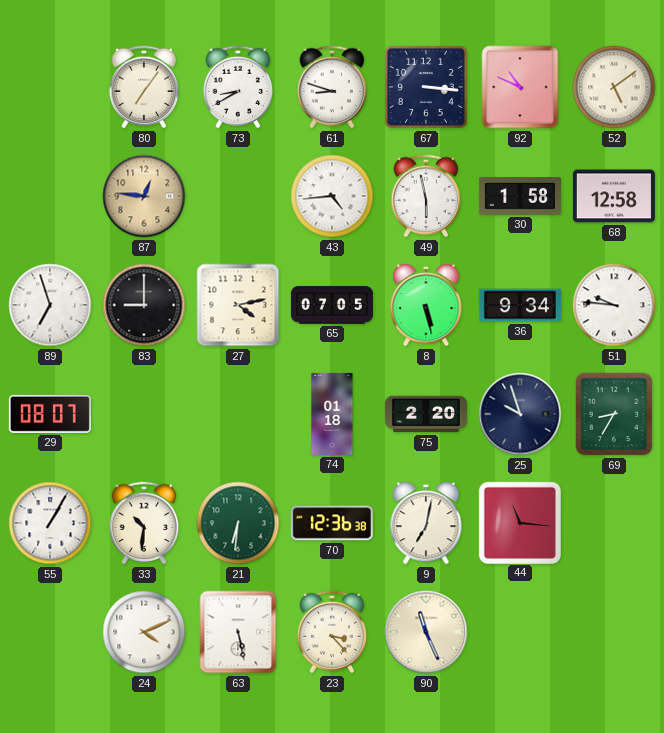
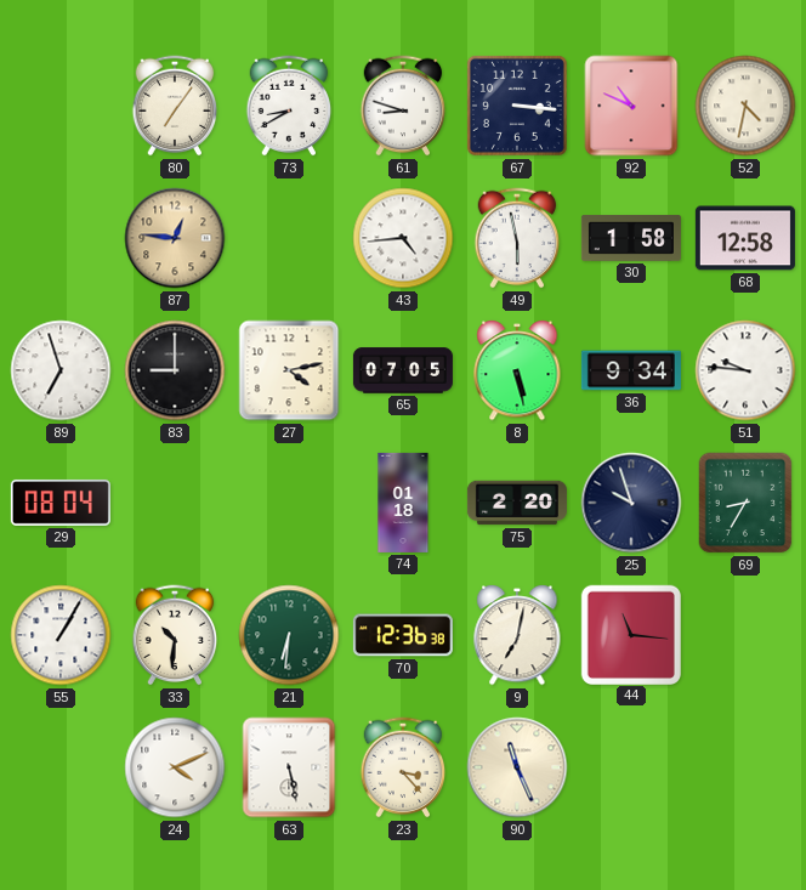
52: 5:09 -> 4:32
29: 08:07 -> 08:04
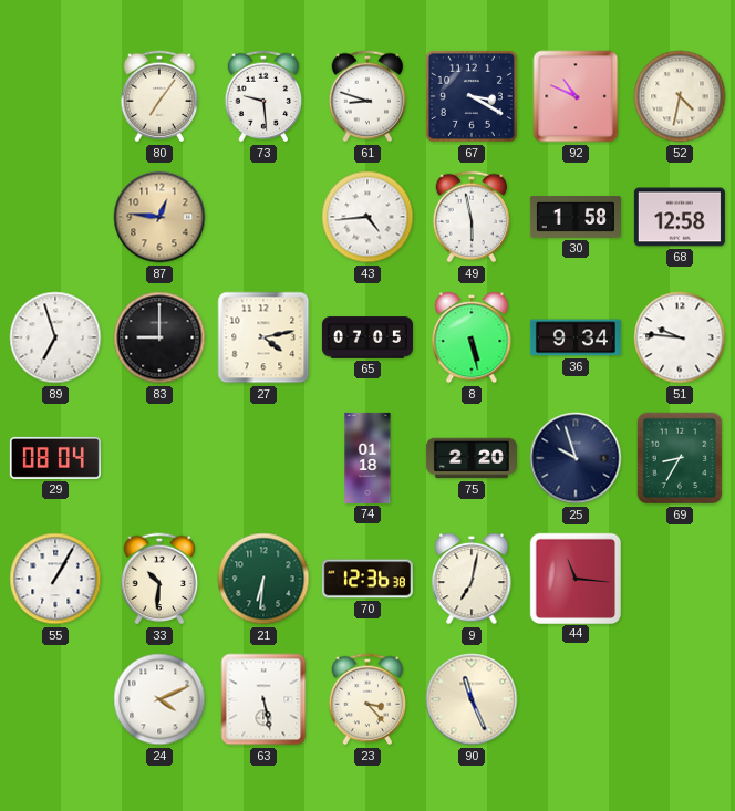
73: 8:40 -> 9:29
67: 3:16 -> 3:20
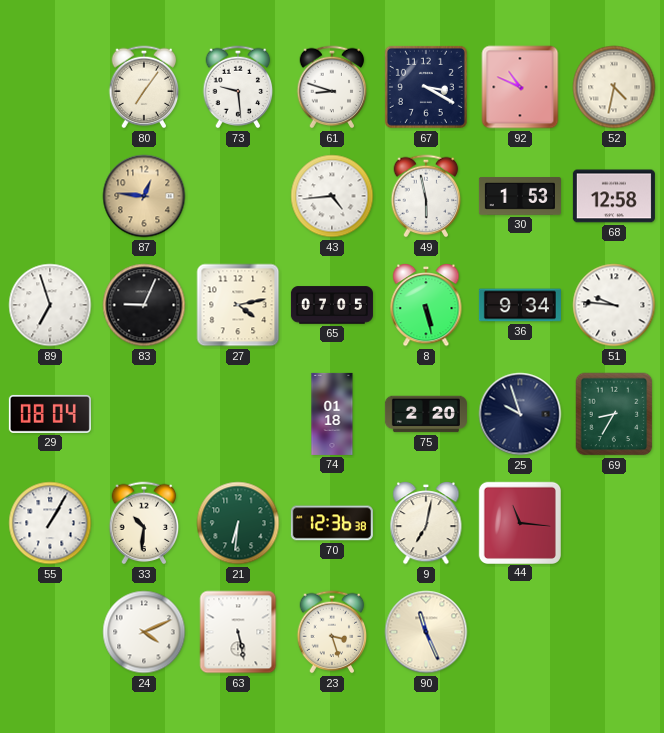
30: 1:58 -> 1:53
83: 9:00 -> 9:04
23: 3:23 -> 3:27
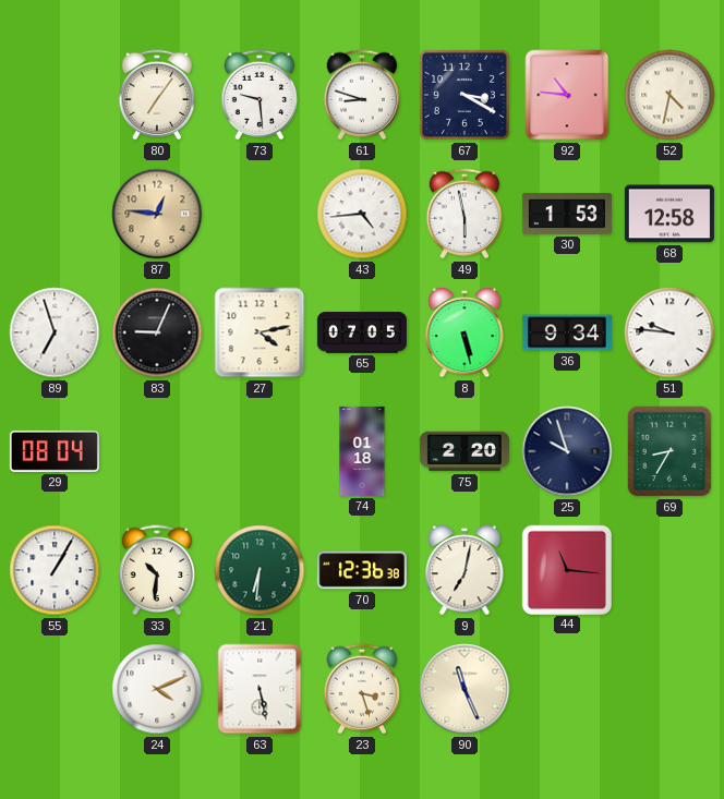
92: 10:49 -> 10:46
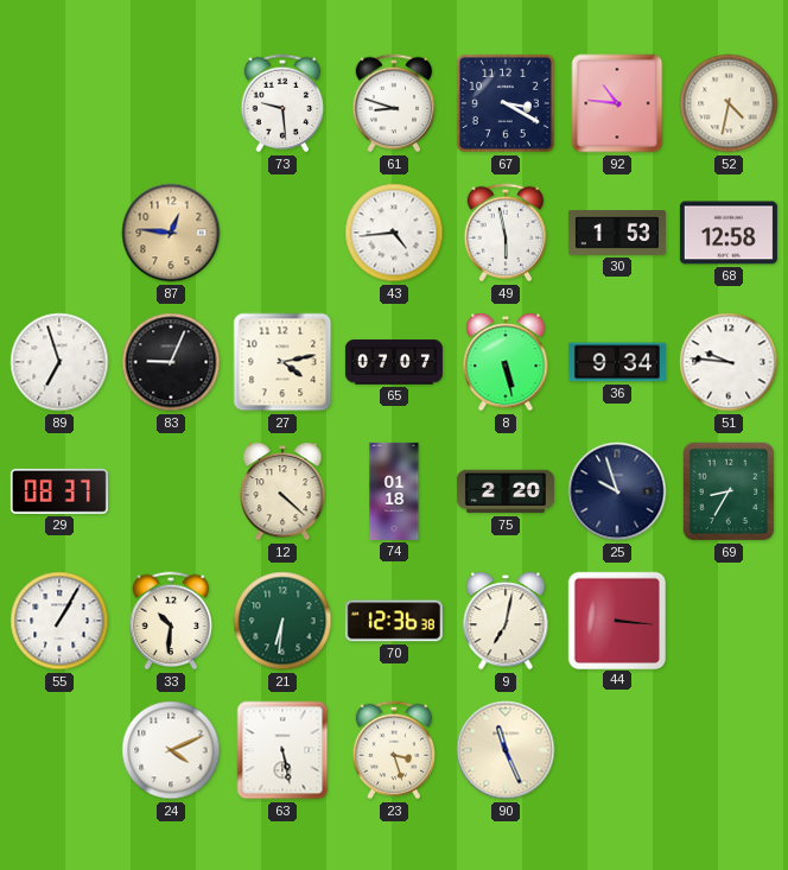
80: 7:06 -> none
65: 07:05 -> 07:07
29: 08:04 -> 08:37
12: none -> 4:22
44: 11:16 -> 3:16
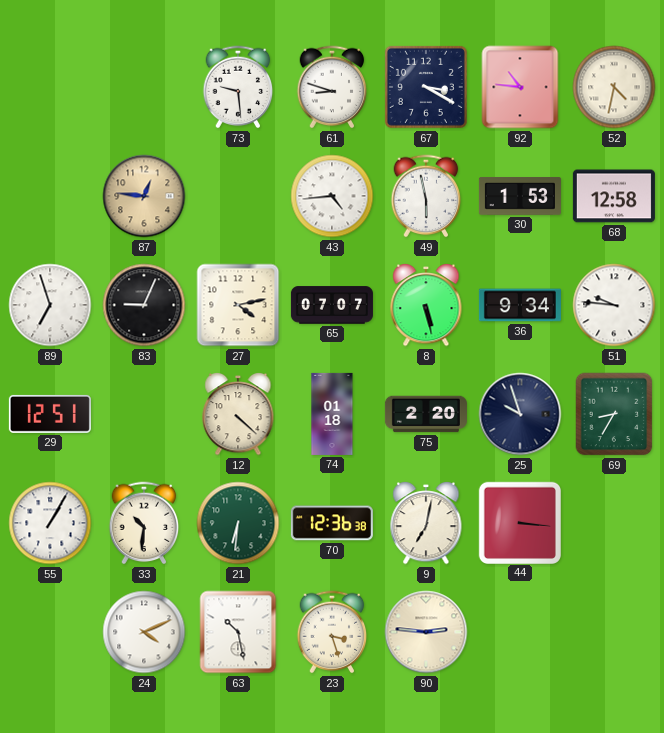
29: 08:37 -> 12:51
63: 5:28 -> 10:28
90: 11:26 -> 2:46
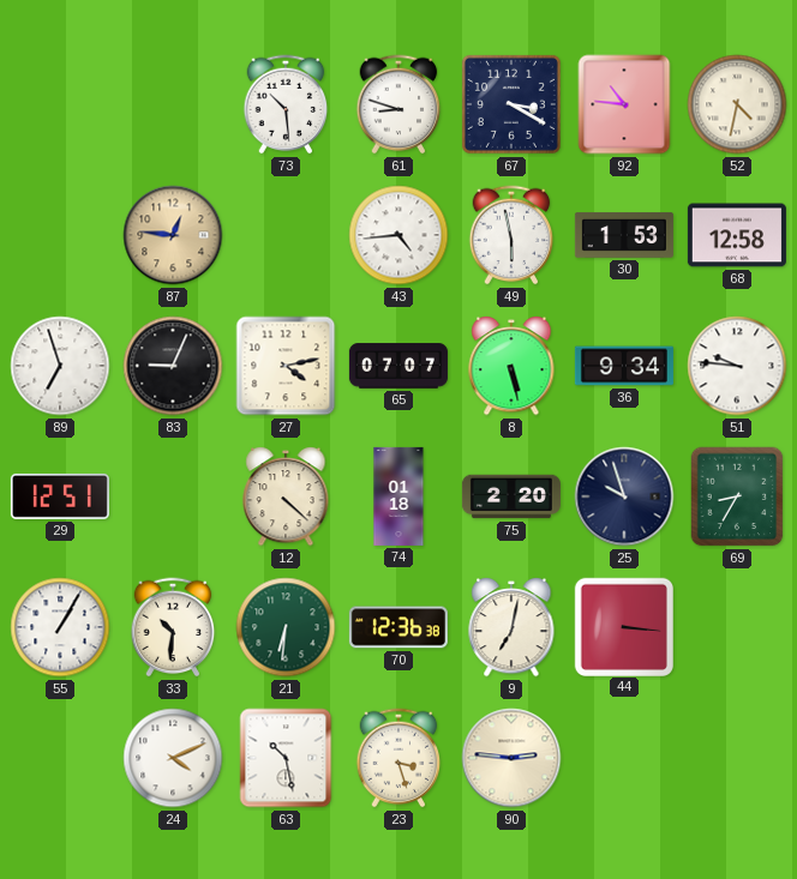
73: 9:29 -> 10:29
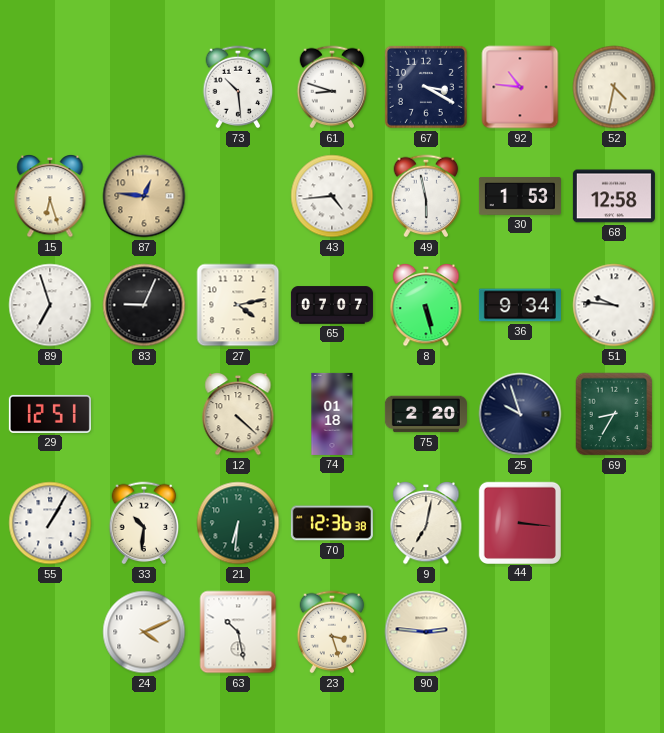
15: none -> 6:27
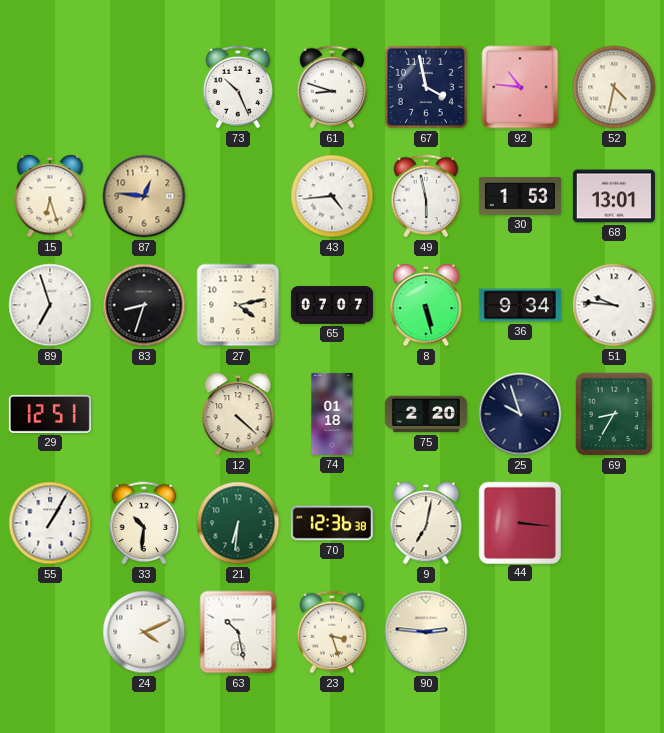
73: 10:29 -> 10:26
67: 3:20 -> 3:58
68: 12:58 -> 13:01
83: 9:04 -> 8:33
